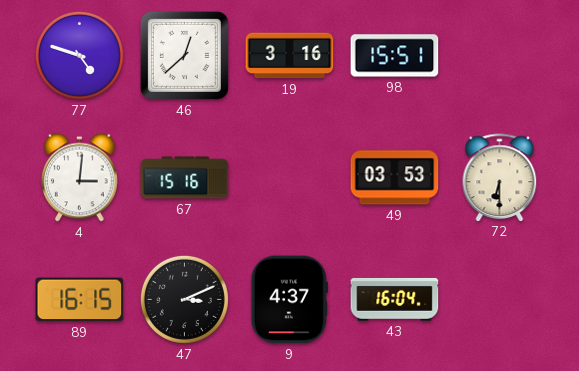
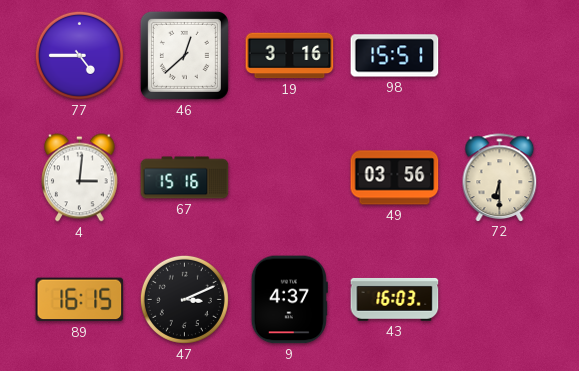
77: 4:48 -> 4:45
49: 03:53 -> 03:56
43: 16:04 -> 16:03
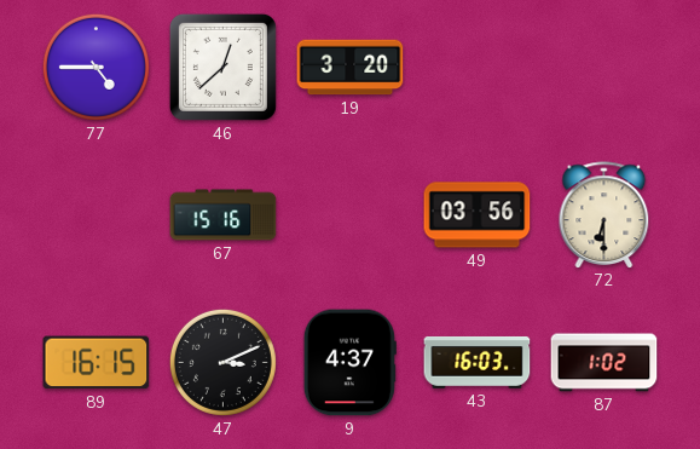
19: 3:16 -> 3:20
98: 15:51 -> none
4: 3:01 -> none
87: none -> 1:02
